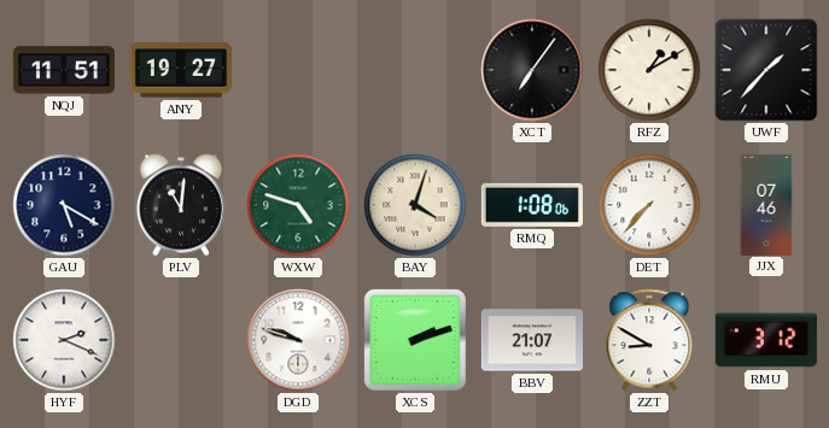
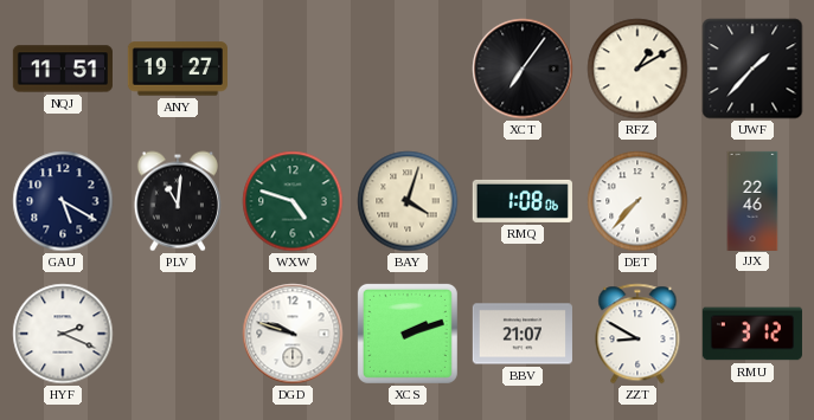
JJX: 07:46 -> 22:46
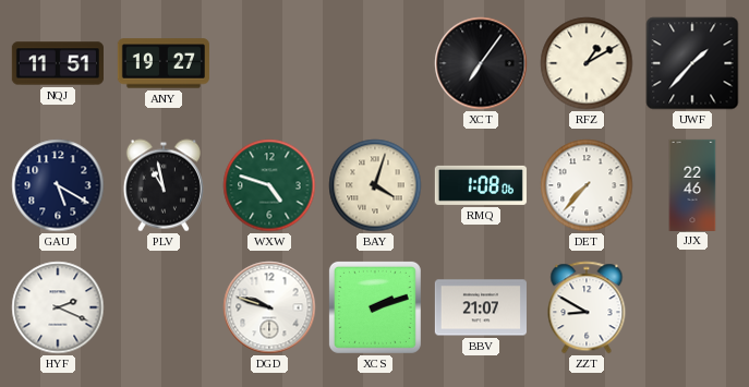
PLV: 11:01 -> 10:58
RMU: 3:12 -> none
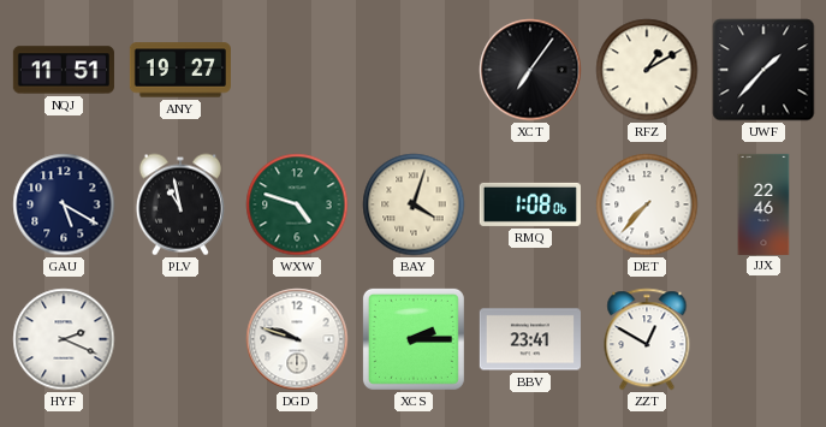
XCS: 2:12 -> 2:15
BBV: 21:07 -> 23:41
ZZT: 8:50 -> 12:50
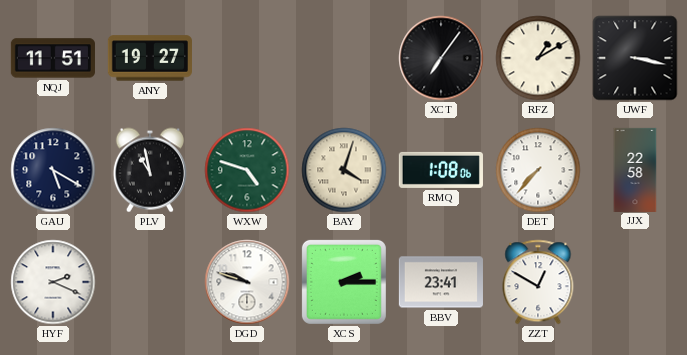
UWF: 1:37 -> 3:17
JJX: 22:46 -> 22:58
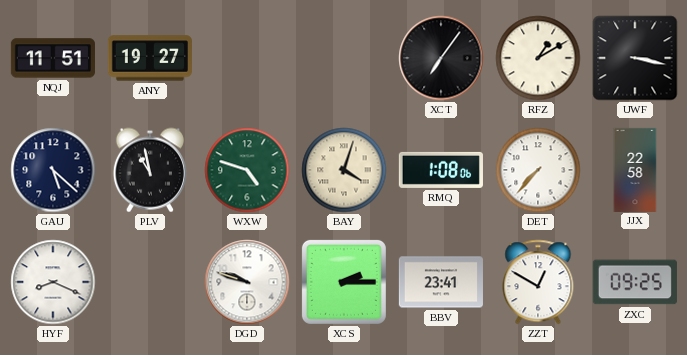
GAU: 5:20 -> 5:22
HYF: 2:19 -> 8:19
ZXC: none -> 09:25
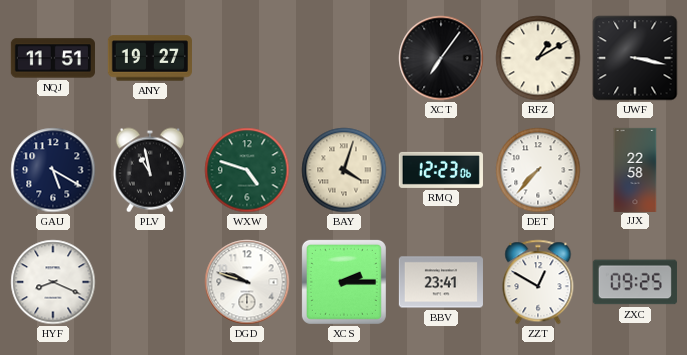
GAU: 5:22 -> 5:20
RMQ: 1:08 -> 12:23
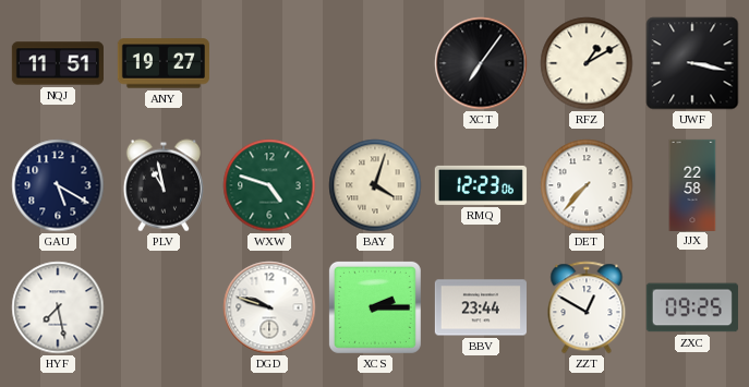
HYF: 8:19 -> 7:28
BBV: 23:41 -> 23:44
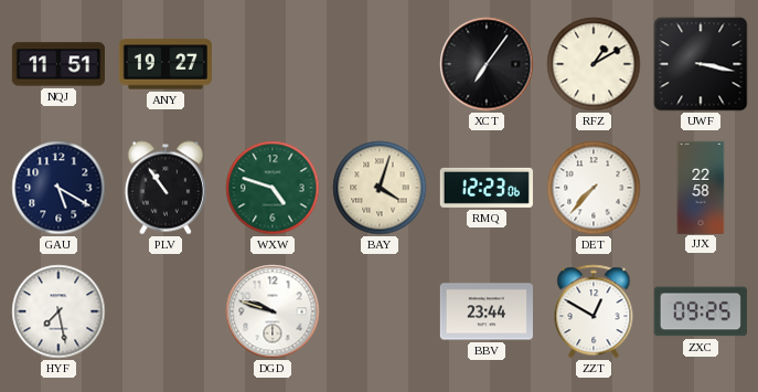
PLV: 10:58 -> 10:54
XCS: 2:15 -> none
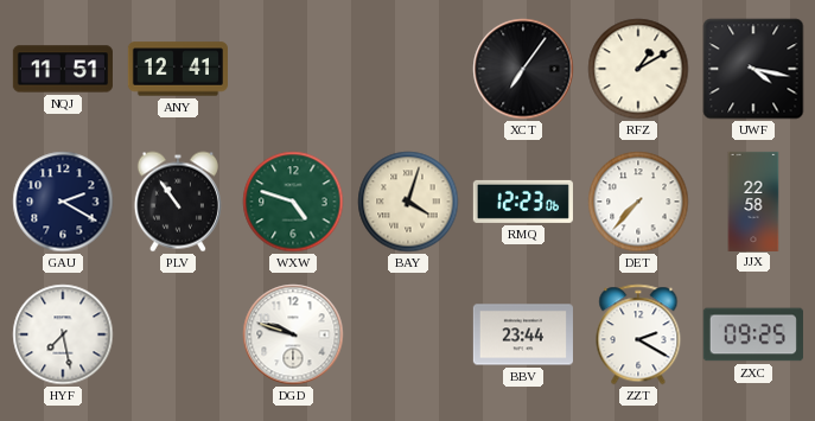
ANY: 19:27 -> 12:41
UWF: 3:17 -> 4:17
GAU: 5:20 -> 2:20
ZZT: 12:50 -> 2:20
